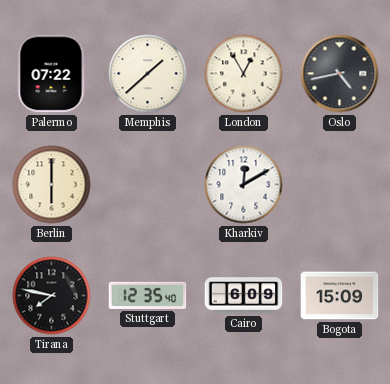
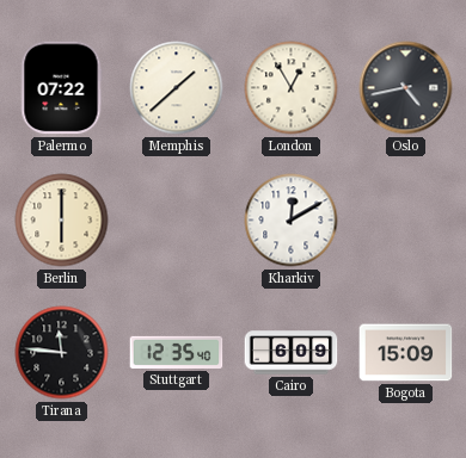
Tirana: 7:47 -> 11:46
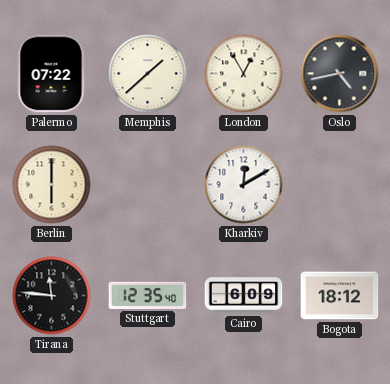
Bogota: 15:09 -> 18:12
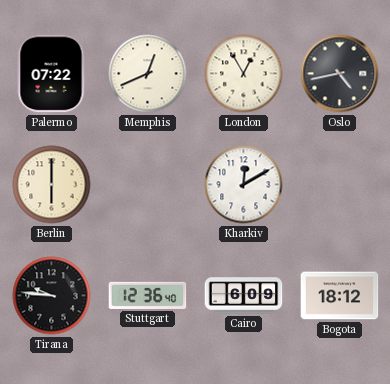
Memphis: 1:38 -> 12:41
Tirana: 11:46 -> 9:46
Stuttgart: 12:35 -> 12:36
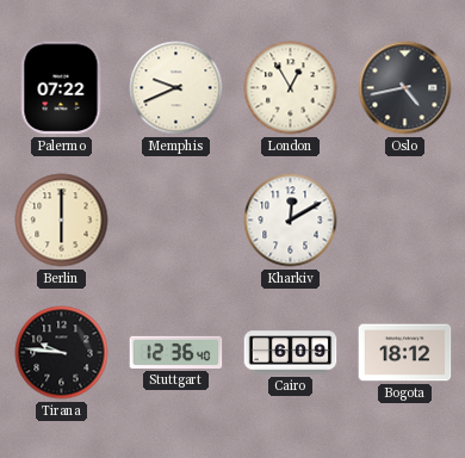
Memphis: 12:41 -> 9:41
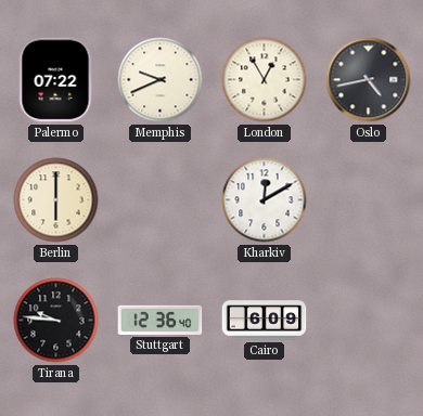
Bogota: 18:12 -> none
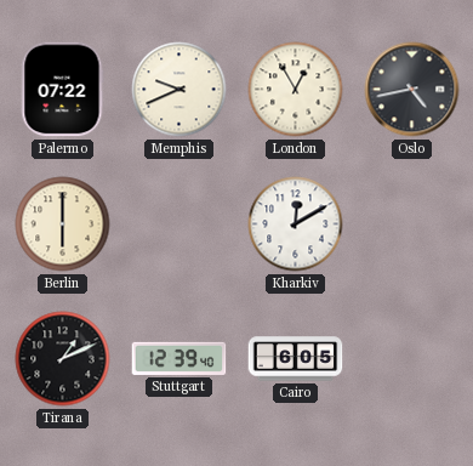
Tirana: 9:46 -> 1:11
Stuttgart: 12:36 -> 12:39
Cairo: 6:09 -> 6:05
